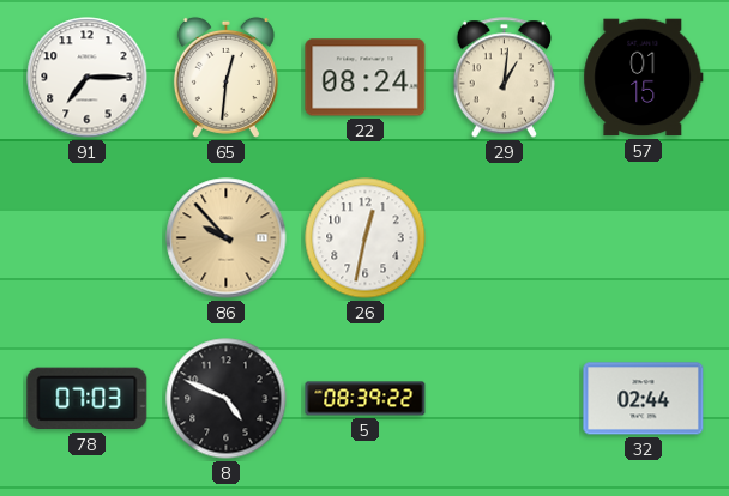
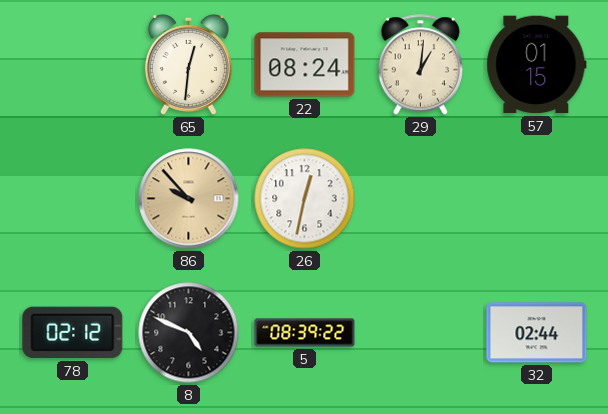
91: 7:15 -> none
78: 07:03 -> 02:12
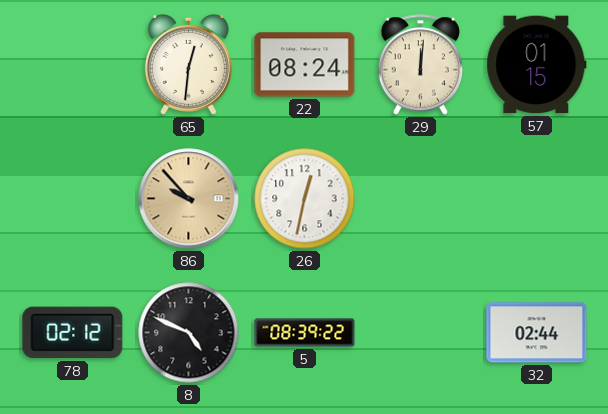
29: 1:01 -> 12:01
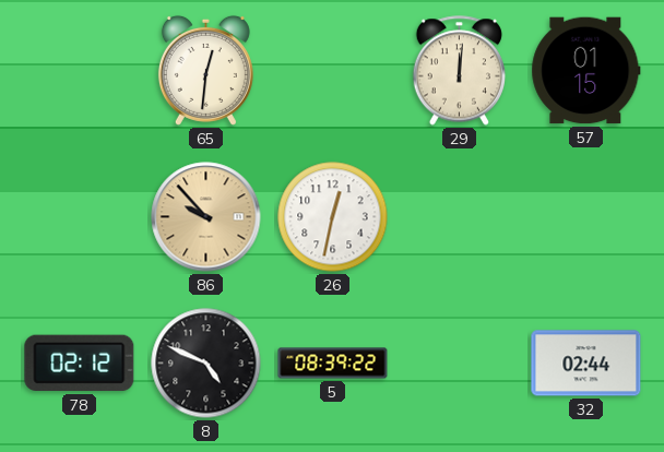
22: 08:24 -> none
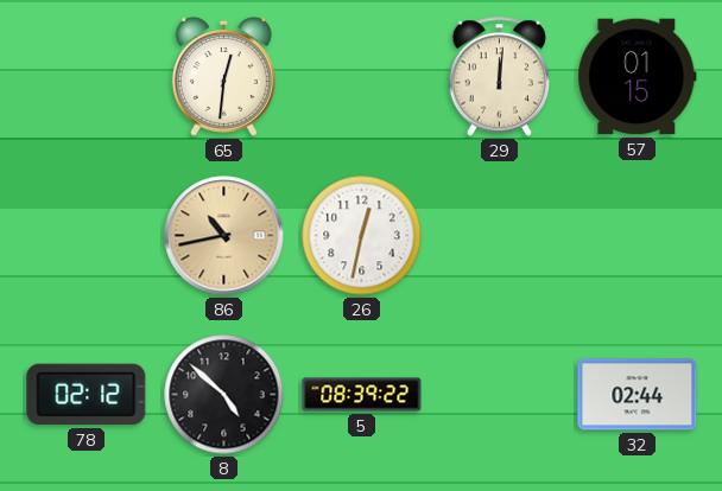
86: 9:53 -> 10:43
8: 4:49 -> 4:52
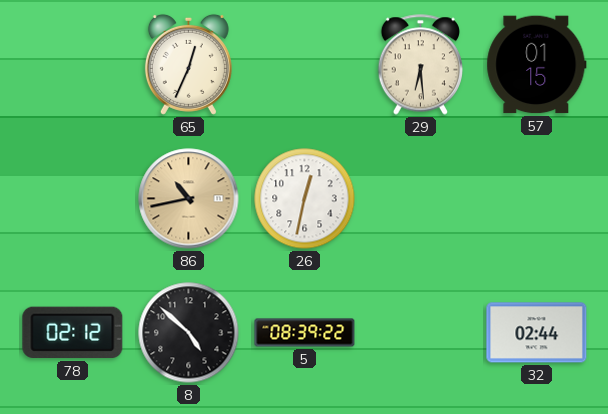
65: 12:31 -> 12:34
29: 12:01 -> 6:29
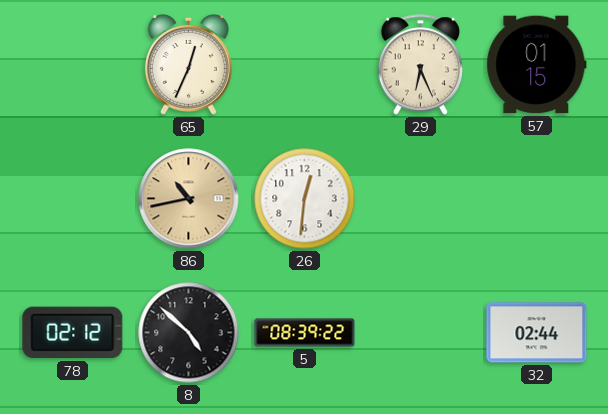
29: 6:29 -> 6:26
26: 12:32 -> 12:31
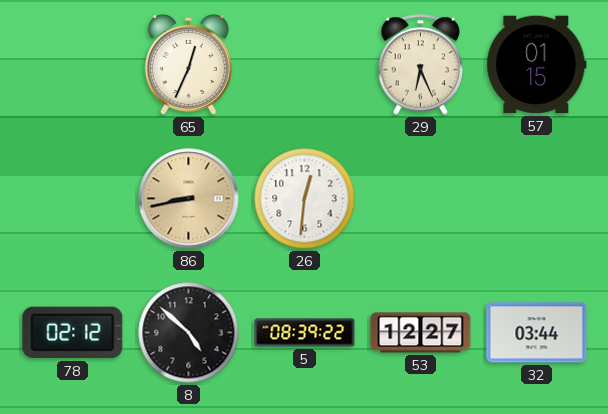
86: 10:43 -> 8:43
53: none -> 12:27
32: 02:44 -> 03:44
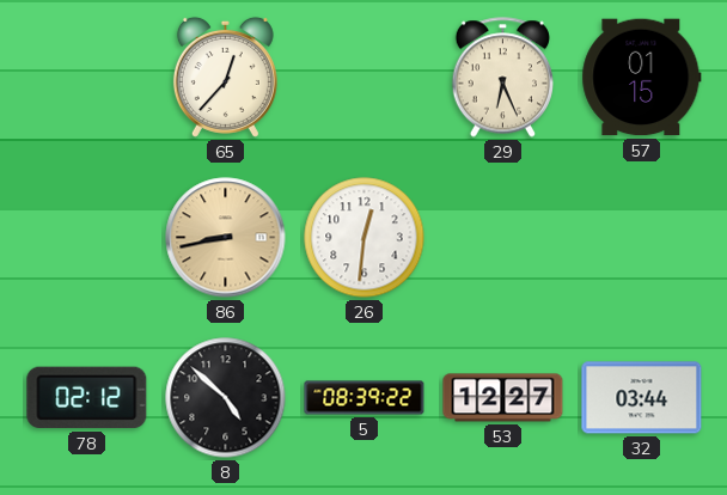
65: 12:34 -> 12:37
